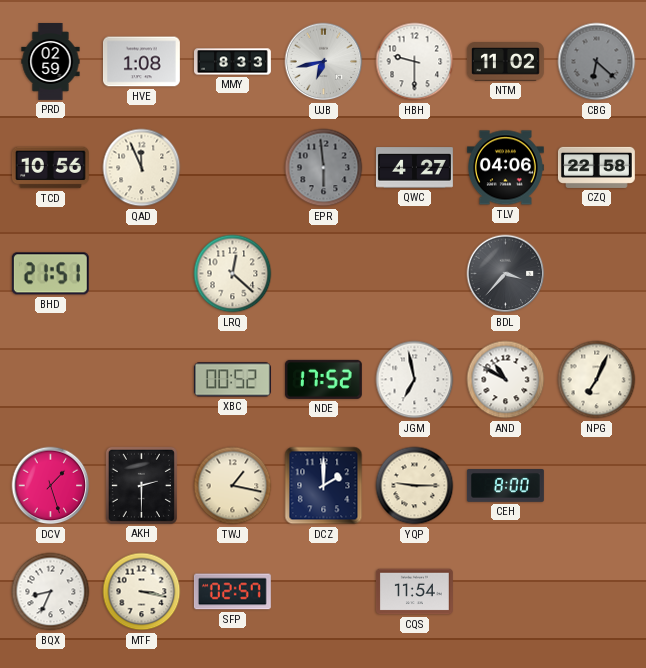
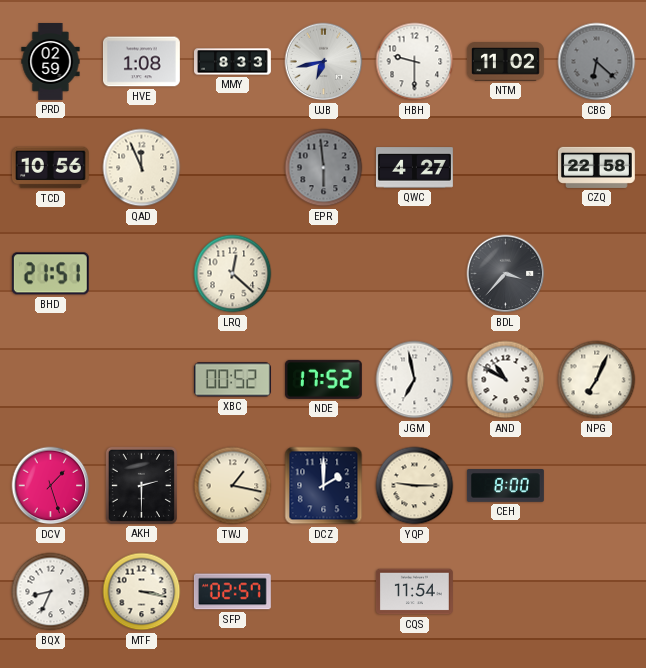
TLV: 04:06 -> none
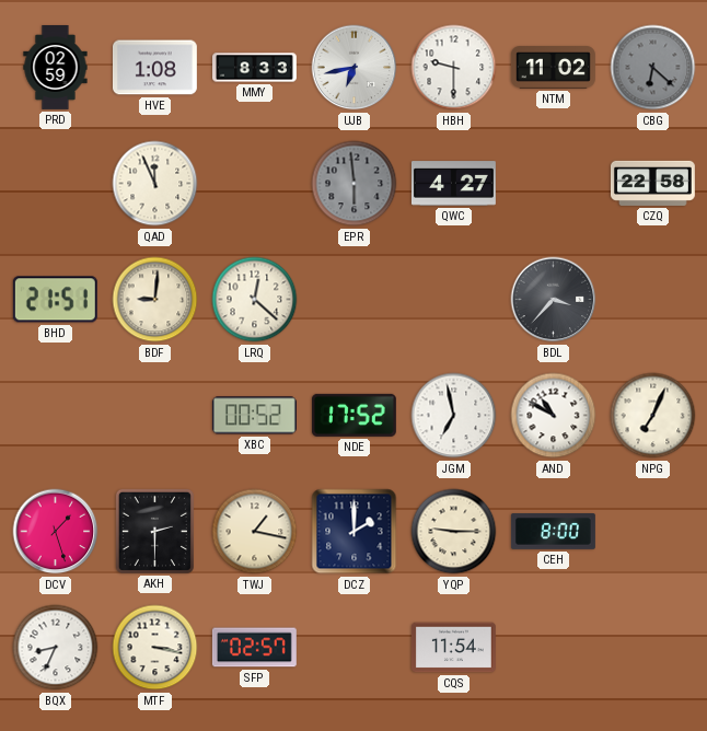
TCD: 10:56 -> none
BDF: none -> 9:01
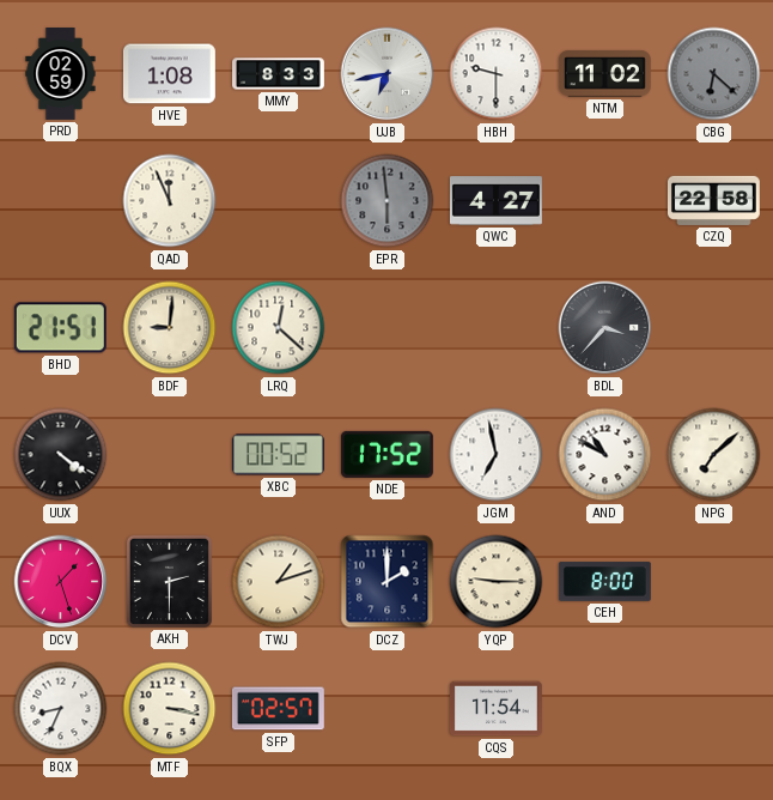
UUX: none -> 4:21
NPG: 7:04 -> 7:08
TWJ: 1:17 -> 1:12
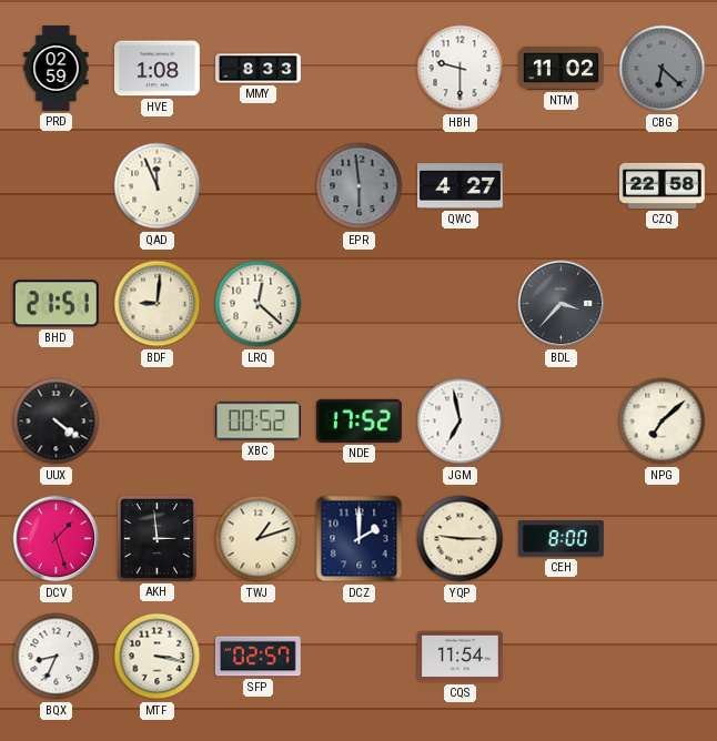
UJB: 6:43 -> none
AND: 10:50 -> none
AKH: 2:30 -> 2:59
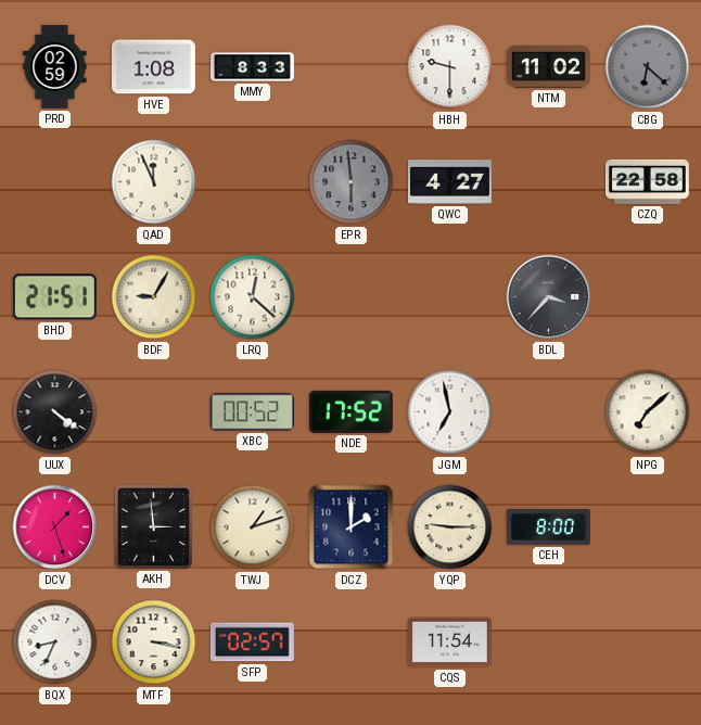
BDF: 9:01 -> 9:05
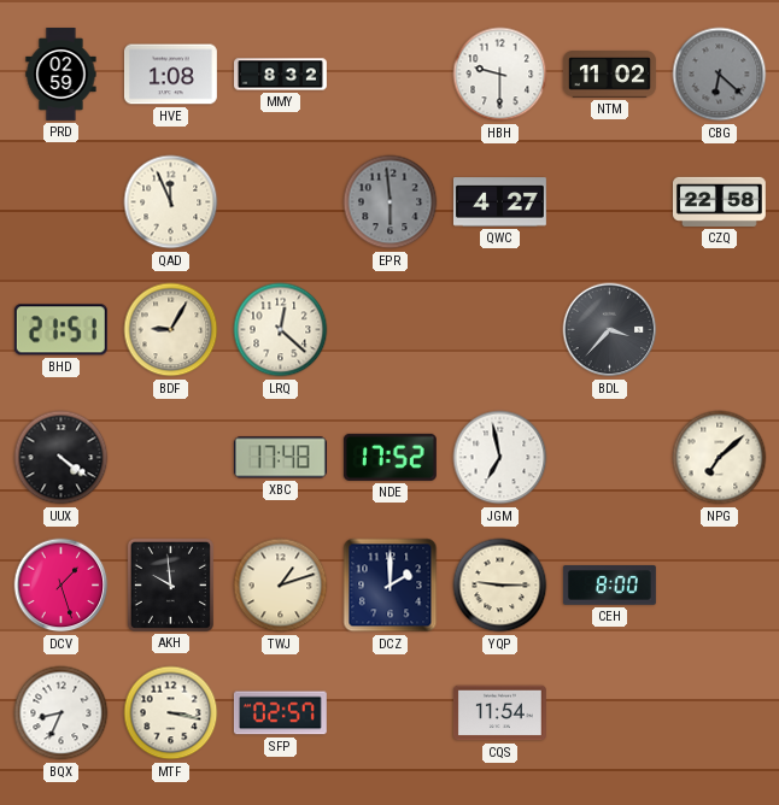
MMY: 8:33 -> 8:32
XBC: 00:52 -> 17:48
AKH: 2:59 -> 9:59
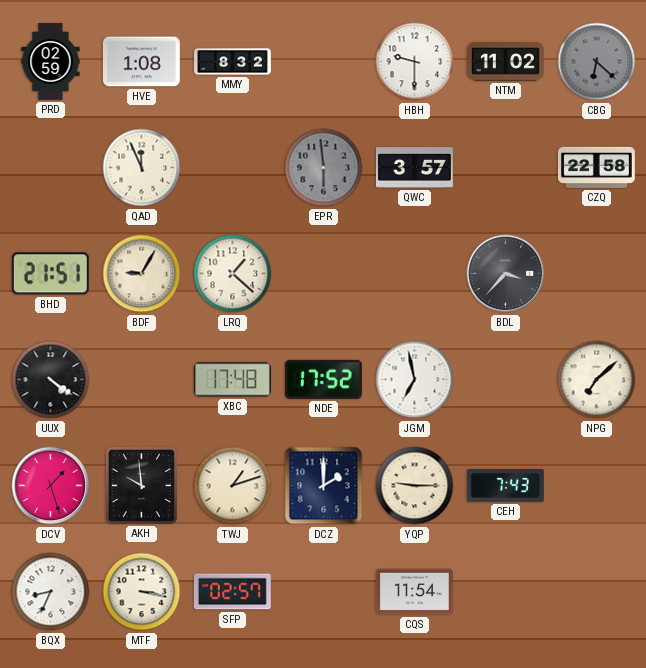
QWC: 4:27 -> 3:57
LRQ: 12:22 -> 1:22
CEH: 8:00 -> 7:43
